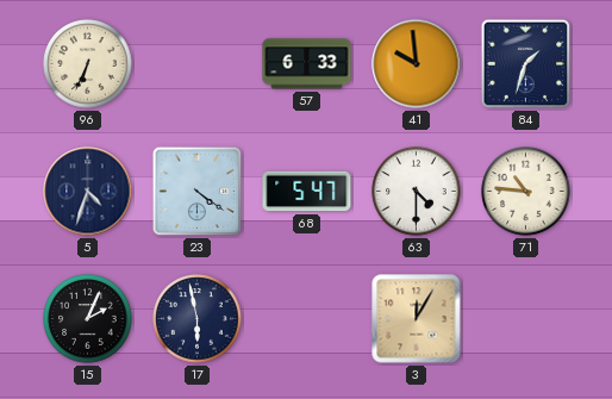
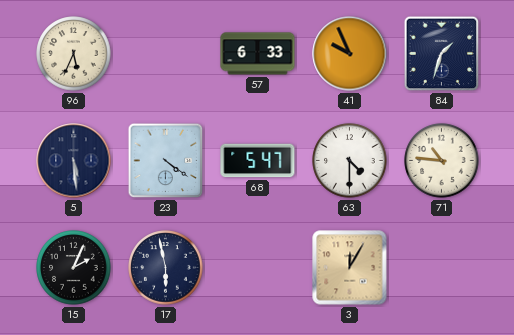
96: 6:34 -> 5:34
41: 9:59 -> 9:56
5: 4:33 -> 5:29
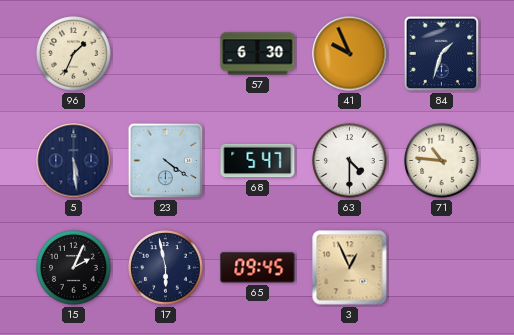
96: 5:34 -> 1:34
57: 6:33 -> 6:30
65: none -> 09:45
3: 12:05 -> 12:56
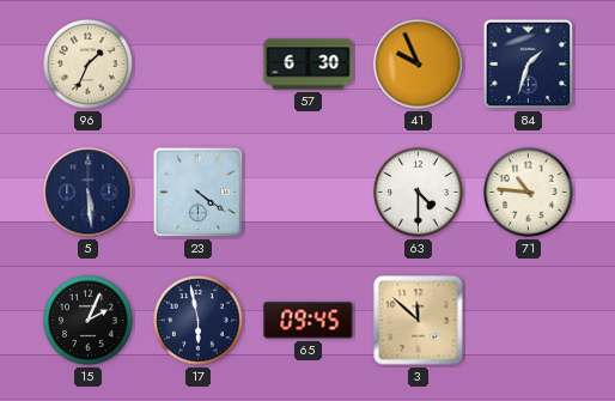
68: 5:47 -> none
3: 12:56 -> 11:52
